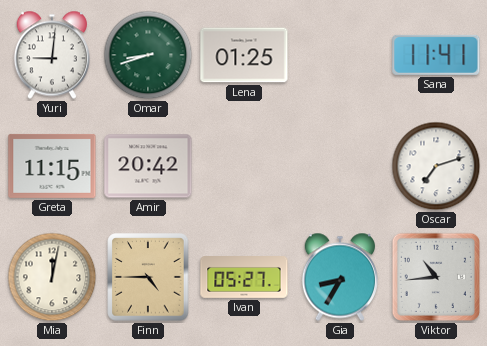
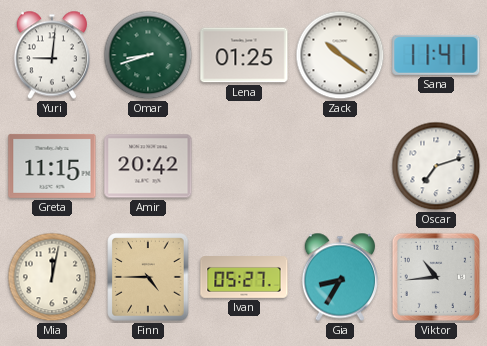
Zack: none -> 10:21
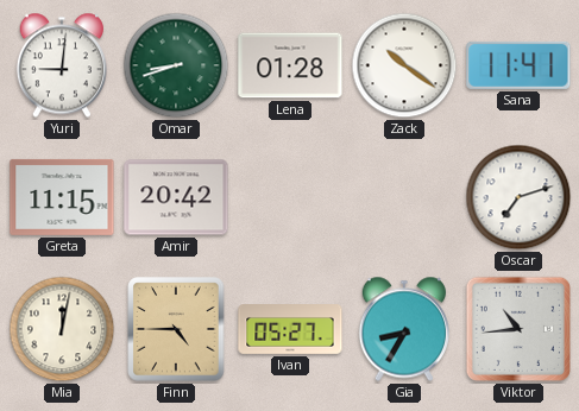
Lena: 01:25 -> 01:28
